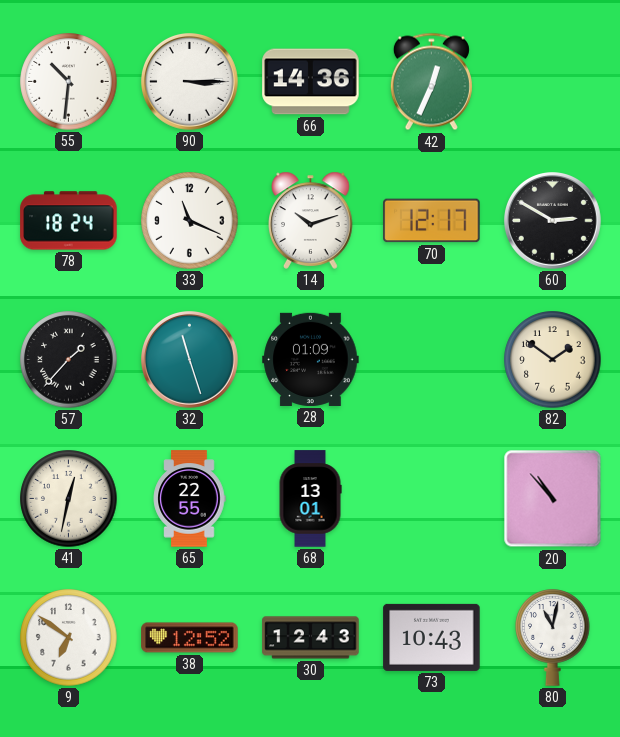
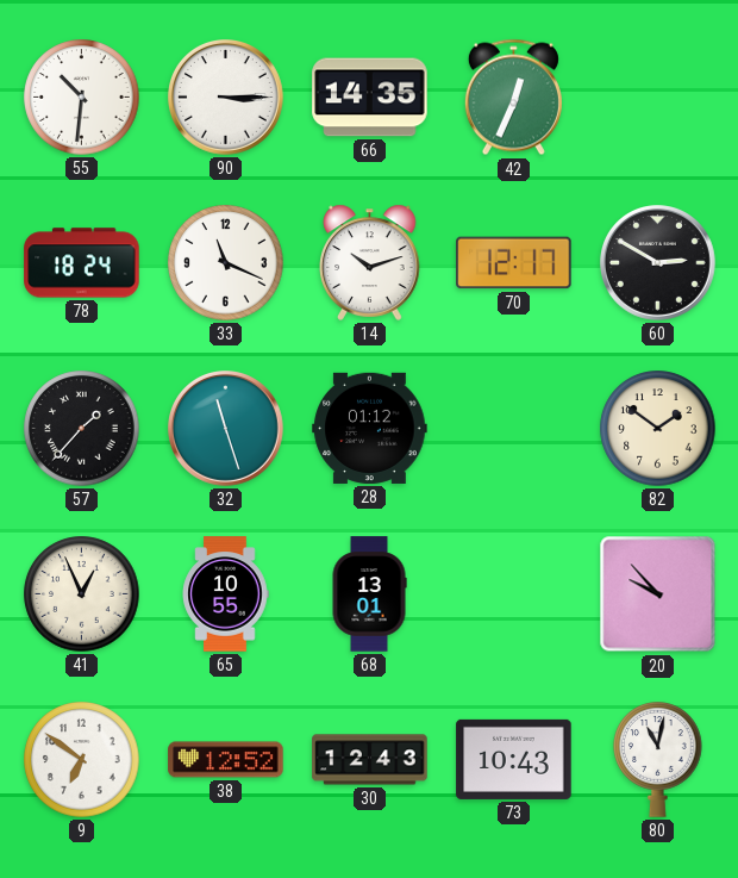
66: 14:36 -> 14:35
28: 01:09 -> 01:12
41: 12:32 -> 12:56
65: 22:55 -> 10:55
20: 10:53 -> 9:53
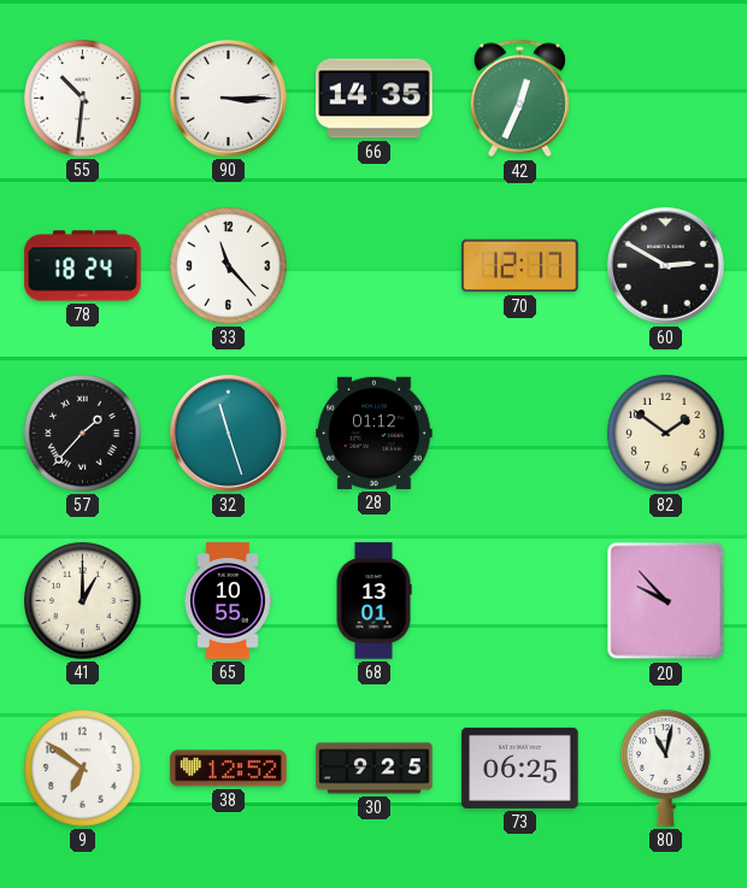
33: 11:19 -> 11:23
14: 10:12 -> none
41: 12:56 -> 1:00
30: 12:43 -> 9:25
73: 10:43 -> 06:25
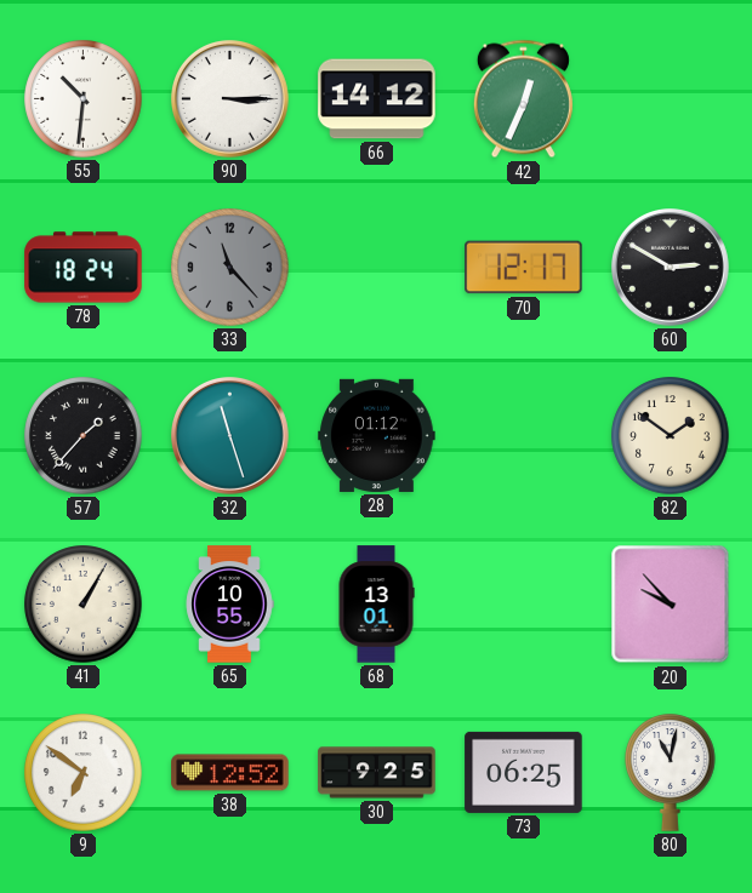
66: 14:35 -> 14:12
33 dial: white -> grey
41: 1:00 -> 1:05
